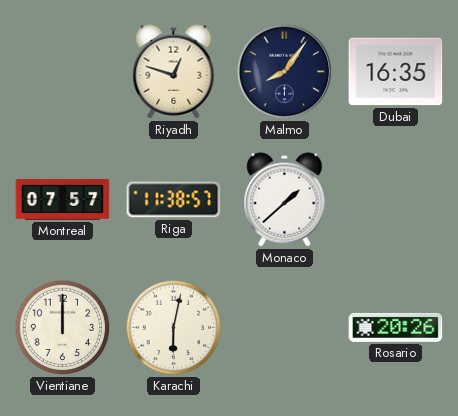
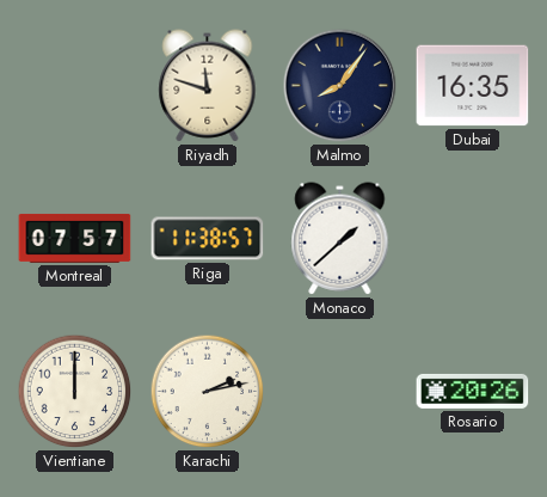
Riyadh: 12:48 -> 11:48
Karachi: 6:02 -> 2:13
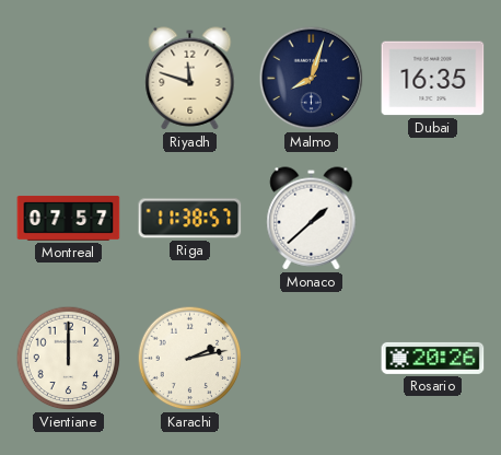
Malmo: 8:06 -> 8:03
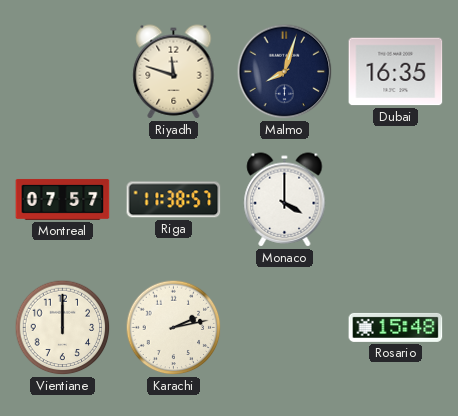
Monaco: 1:38 -> 4:00
Rosario: 20:26 -> 15:48
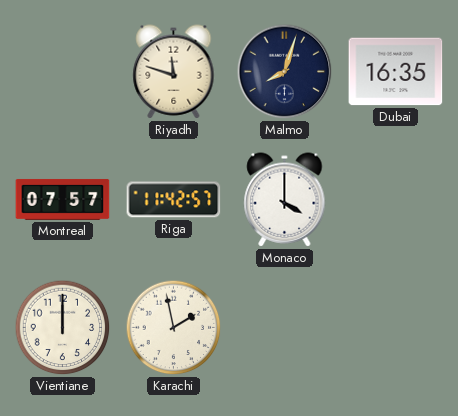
Riga: 11:38 -> 11:42
Karachi: 2:13 -> 1:58
Rosario: 15:48 -> none
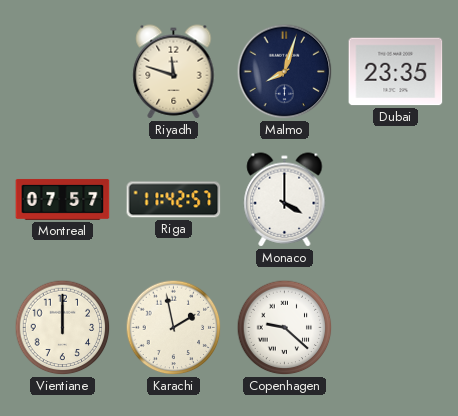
Dubai: 16:35 -> 23:35
Copenhagen: none -> 9:22
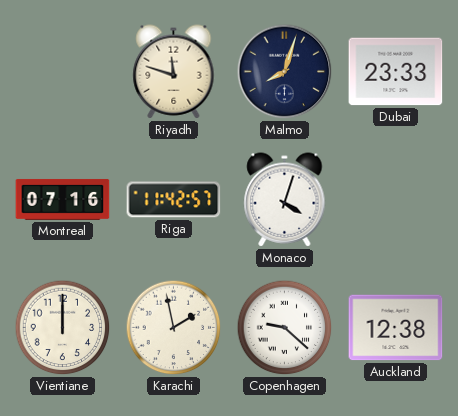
Dubai: 23:35 -> 23:33
Montreal: 07:57 -> 07:16
Monaco: 4:00 -> 4:03
Auckland: none -> 12:38
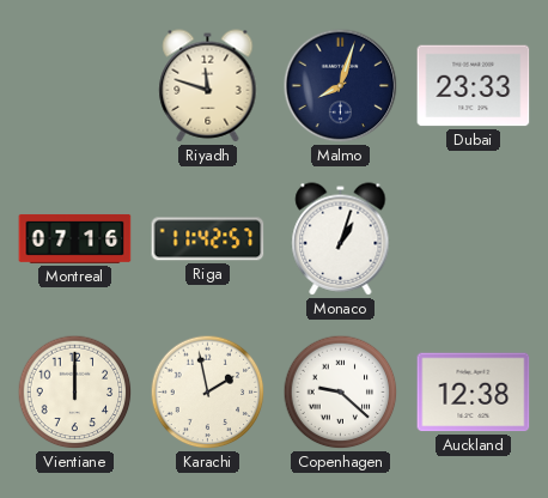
Monaco: 4:03 -> 1:03
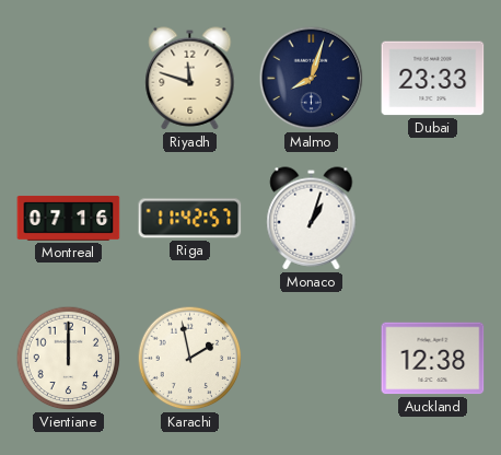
Copenhagen: 9:22 -> none
